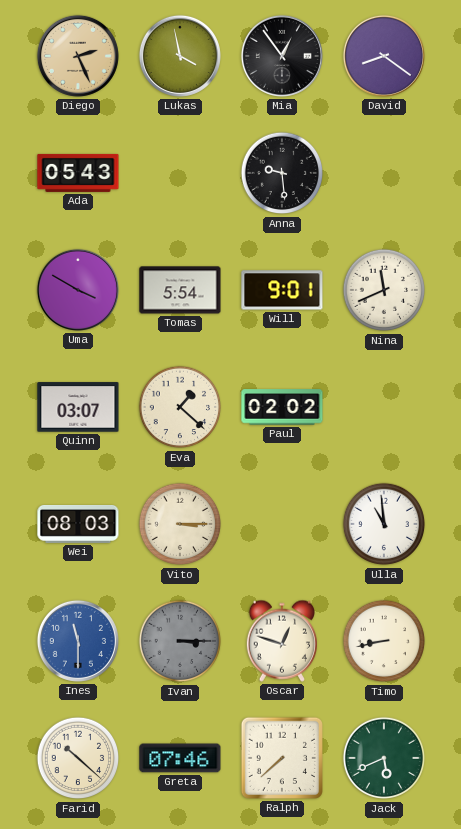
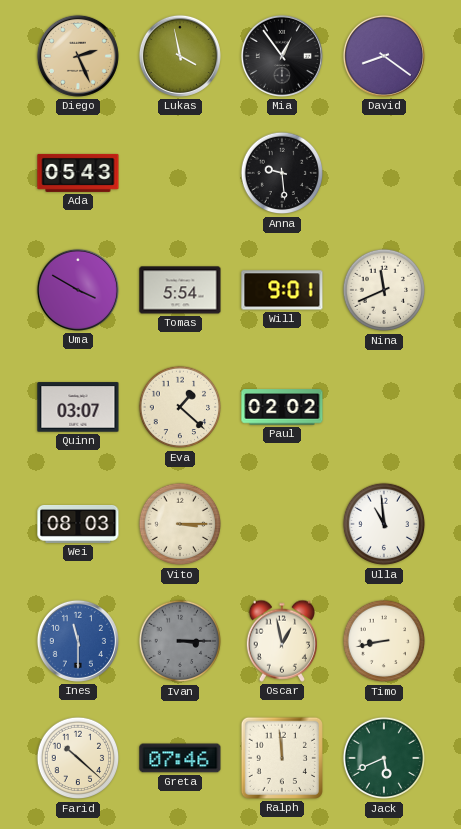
Oscar: 12:48 -> 12:58
Ralph: 7:38 -> 11:59
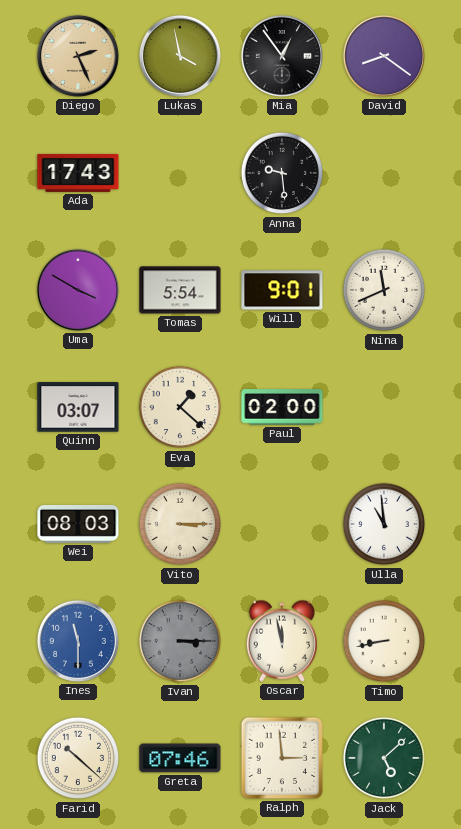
Ada: 05:43 -> 17:43
Paul: 02:02 -> 02:00
Oscar: 12:58 -> 11:58
Ralph: 11:59 -> 2:59
Jack: 5:41 -> 5:08
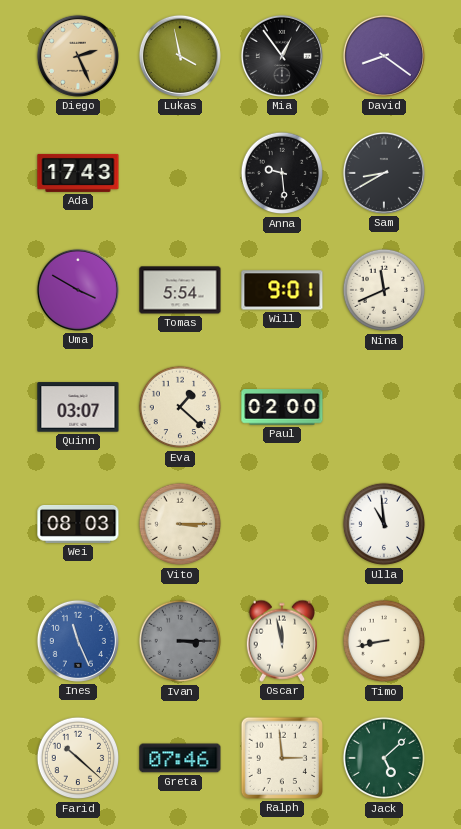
Sam: none -> 8:40
Ines: 11:30 -> 11:26
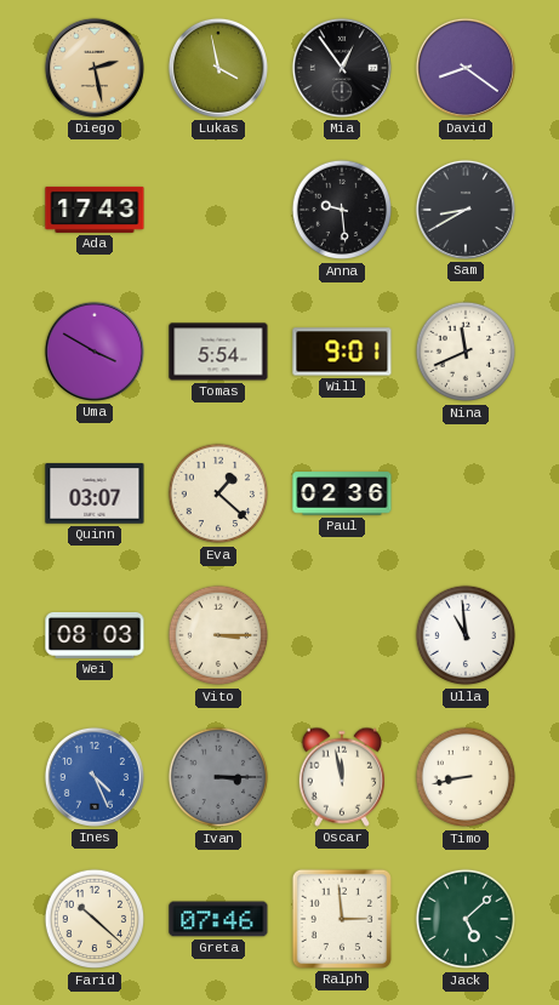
Diego: 2:26 -> 2:28
Paul: 02:00 -> 02:36
Ines: 11:26 -> 4:26
